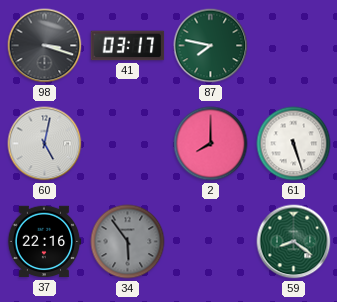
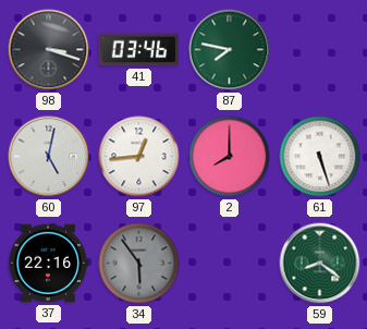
41: 03:17 -> 03:46
97: none -> 12:44
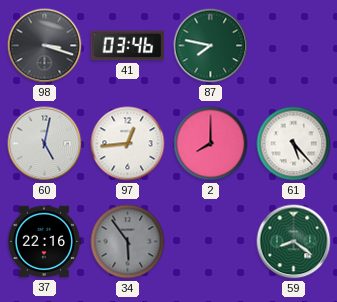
61: 5:27 -> 5:23
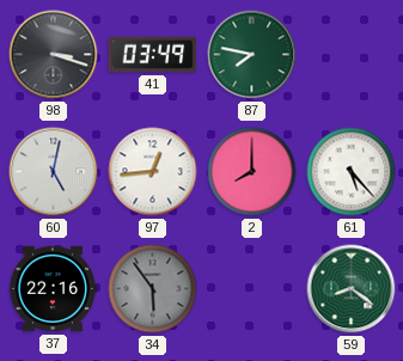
41: 03:46 -> 03:49
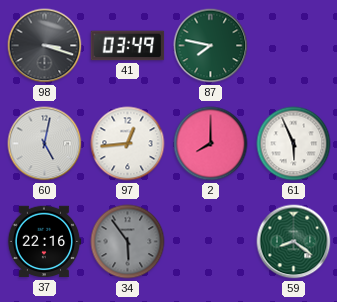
61: 5:23 -> 5:56
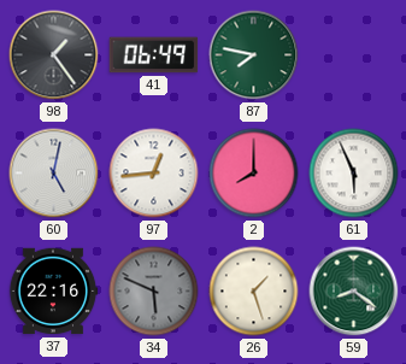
98: 3:18 -> 1:24
41: 03:49 -> 06:49
34: 5:54 -> 5:49
26: none -> 1:27
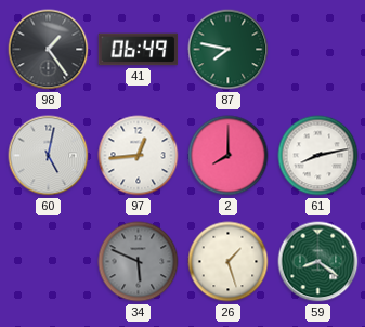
61: 5:56 -> 8:13
37: 22:16 -> none
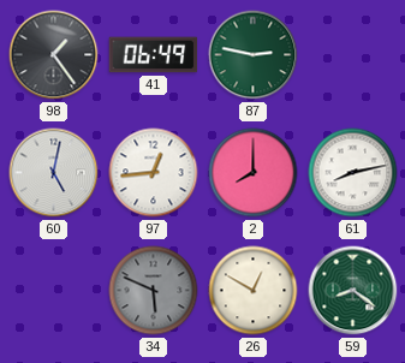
87: 7:47 -> 2:47
26: 1:27 -> 12:50
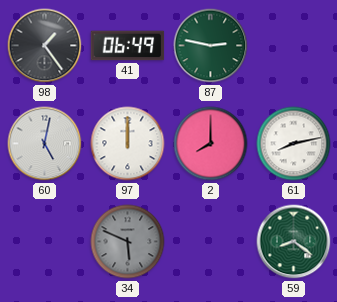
97: 12:44 -> 12:00
26: 12:50 -> none
